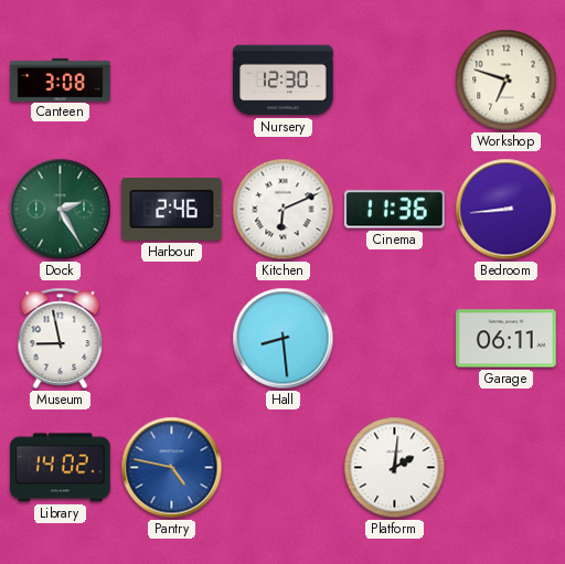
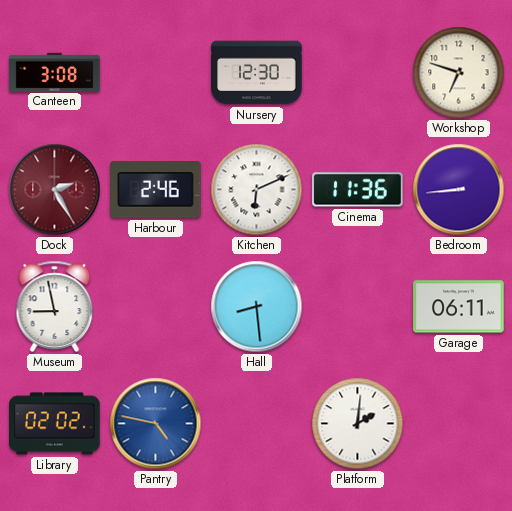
Dock dial: green -> burgundy
Library: 14:02 -> 02:02
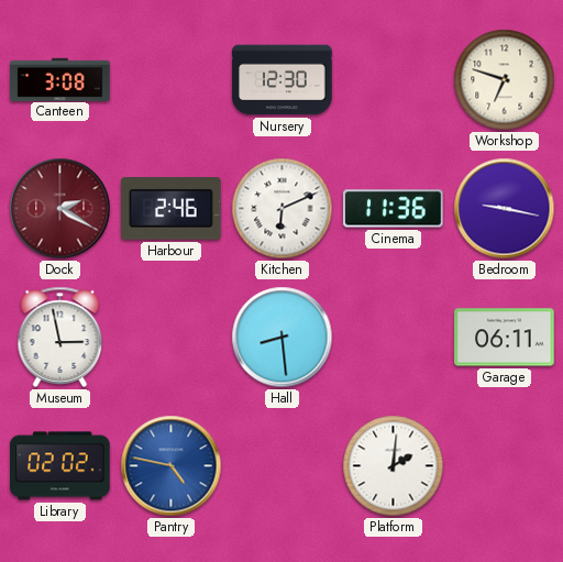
Dock: 2:25 -> 2:20
Bedroom: 8:44 -> 9:17
Museum: 8:58 -> 2:58
